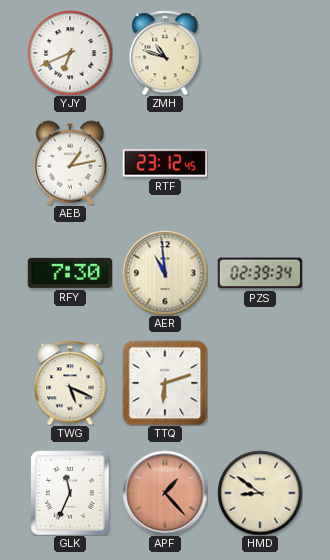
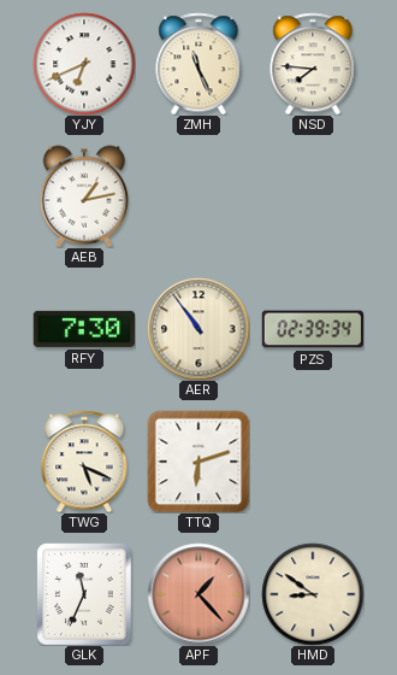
ZMH: 10:48 -> 11:26
NSD: none -> 7:46
RTF: 23:12 -> none
AER: 10:59 -> 10:54
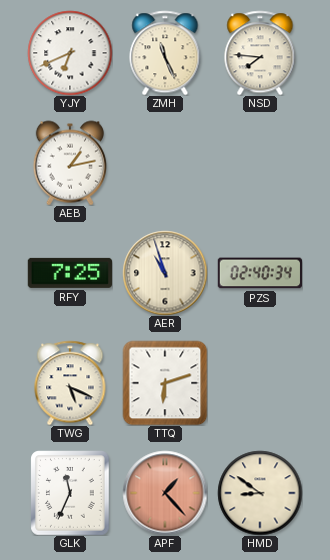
RFY: 7:30 -> 7:25
AER: 10:54 -> 10:57
PZS: 02:39 -> 02:40
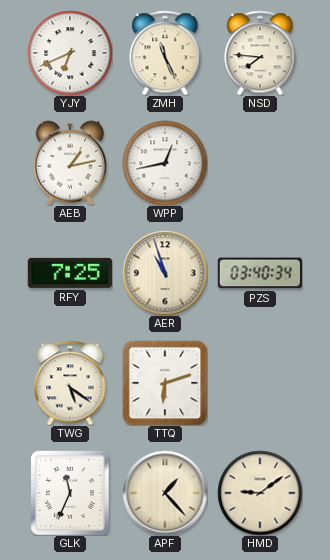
WPP: none -> 12:43
PZS: 02:40 -> 03:40
TWG: 5:19 -> 5:21
APF dial: salmon -> cream
HMD: 8:51 -> 9:09
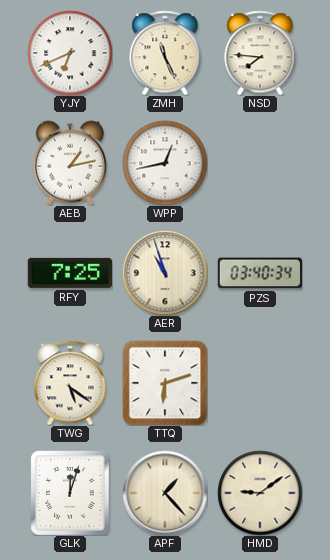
GLK: 11:34 -> 12:03
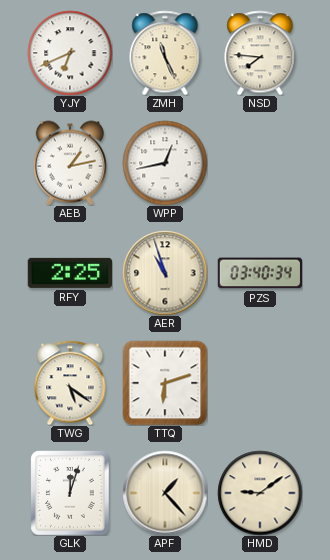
RFY: 7:25 -> 2:25
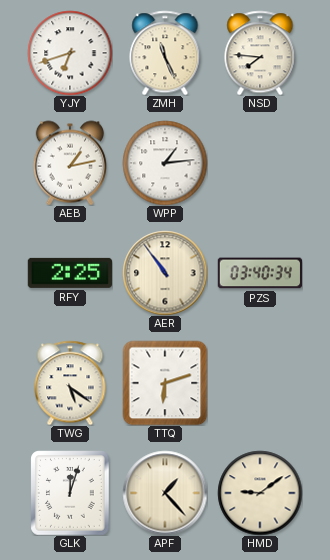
YJY: 6:41 -> 6:42
WPP: 12:43 -> 1:14
AER: 10:57 -> 10:54
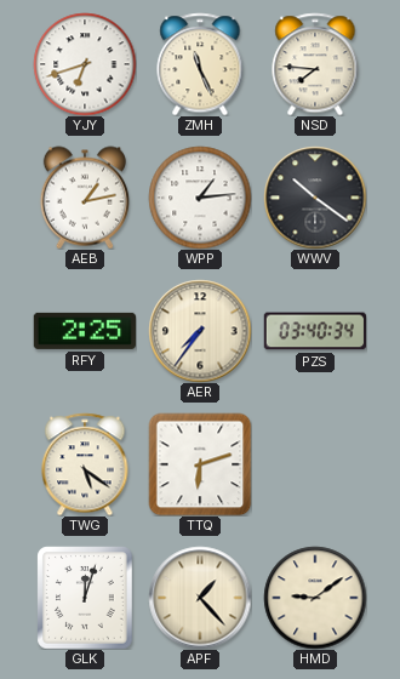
WWV: none -> 10:21
AER: 10:54 -> 7:36
